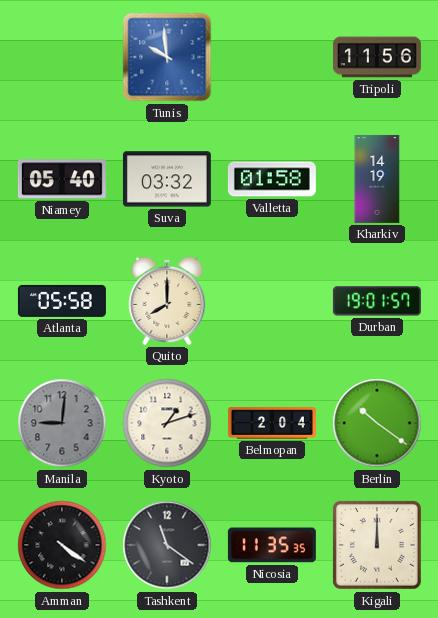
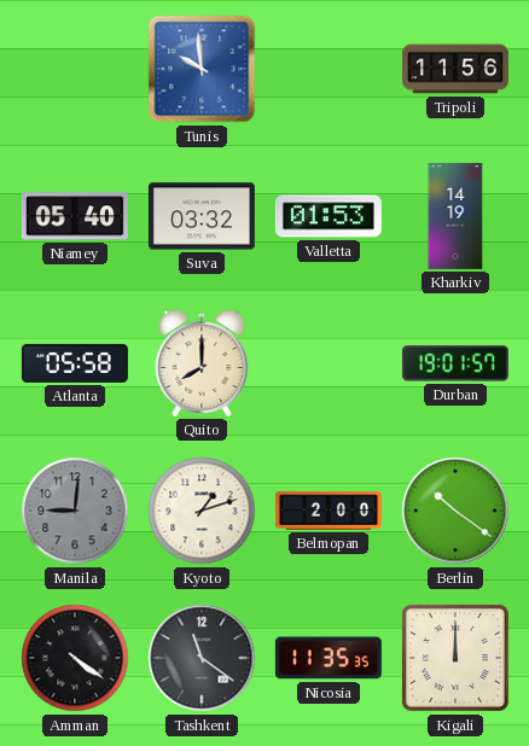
Valletta: 01:58 -> 01:53
Belmopan: 2:04 -> 2:00
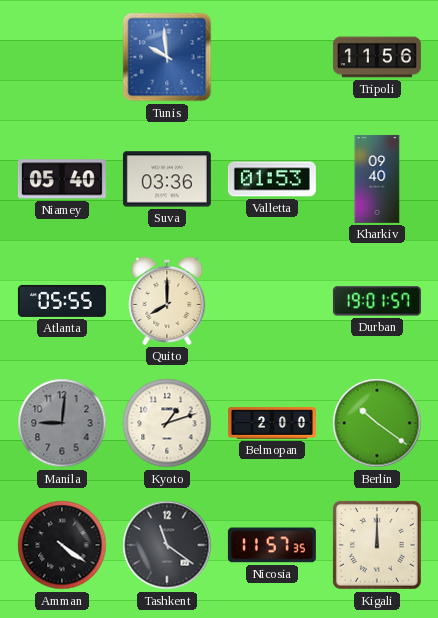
Suva: 03:32 -> 03:36
Kharkiv: 14:19 -> 09:40
Atlanta: 05:58 -> 05:55
Nicosia: 11:35 -> 11:57
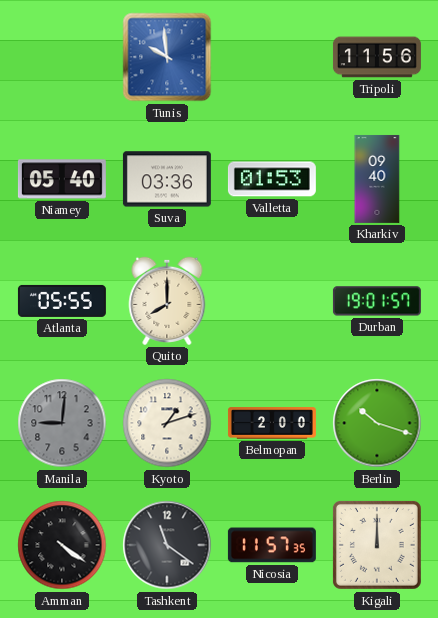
Berlin: 10:21 -> 10:18
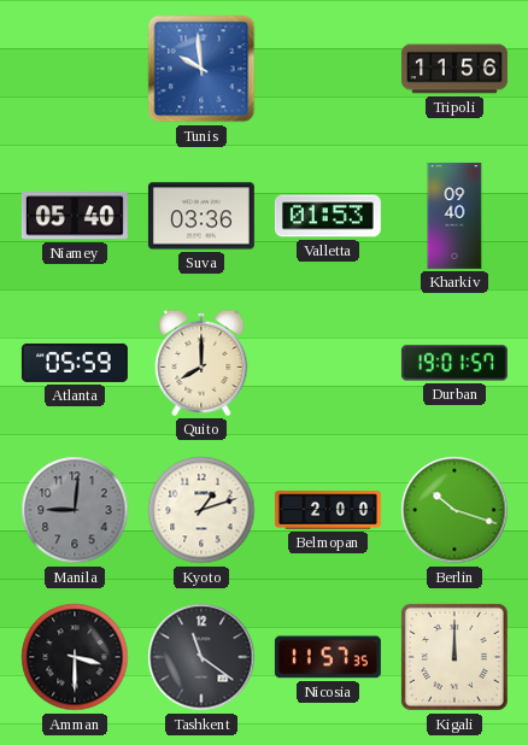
Atlanta: 05:55 -> 05:59
Amman: 4:21 -> 3:30
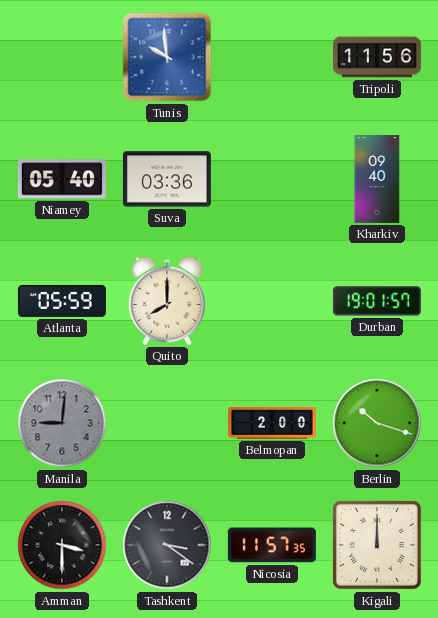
Valletta: 01:53 -> none
Kyoto: 1:12 -> none
Tashkent: 11:21 -> 3:21
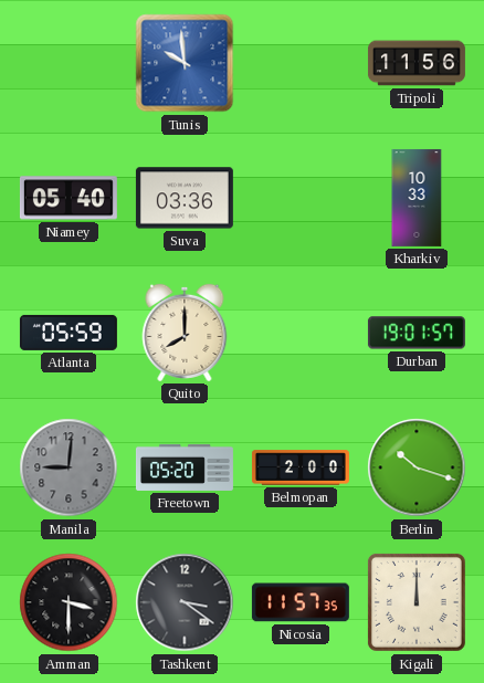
Kharkiv: 09:40 -> 10:33
Freetown: none -> 05:20
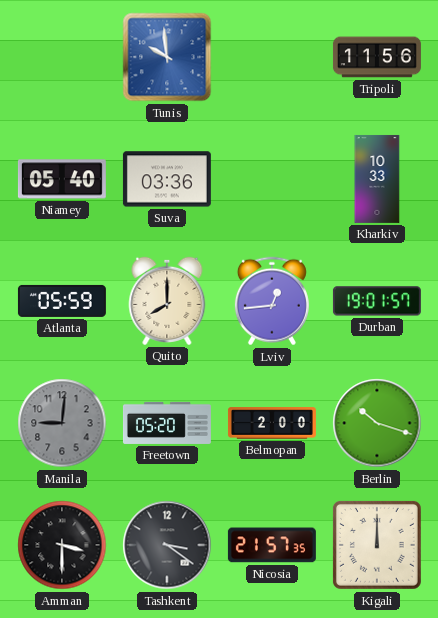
Lviv: none -> 12:44
Nicosia: 11:57 -> 21:57
